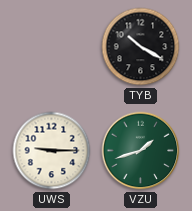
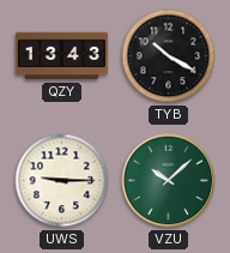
QZY: none -> 13:43
VZU: 1:42 -> 10:08
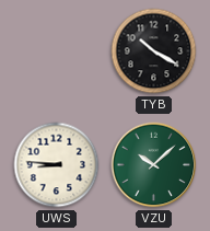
QZY: 13:43 -> none
UWS: 9:15 -> 8:46
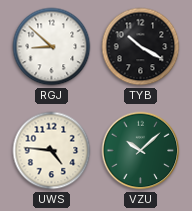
RGJ: none -> 8:52
UWS: 8:46 -> 4:46
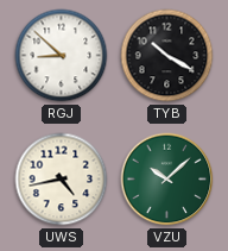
UWS: 4:46 -> 4:43
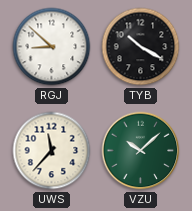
UWS: 4:43 -> 11:37
